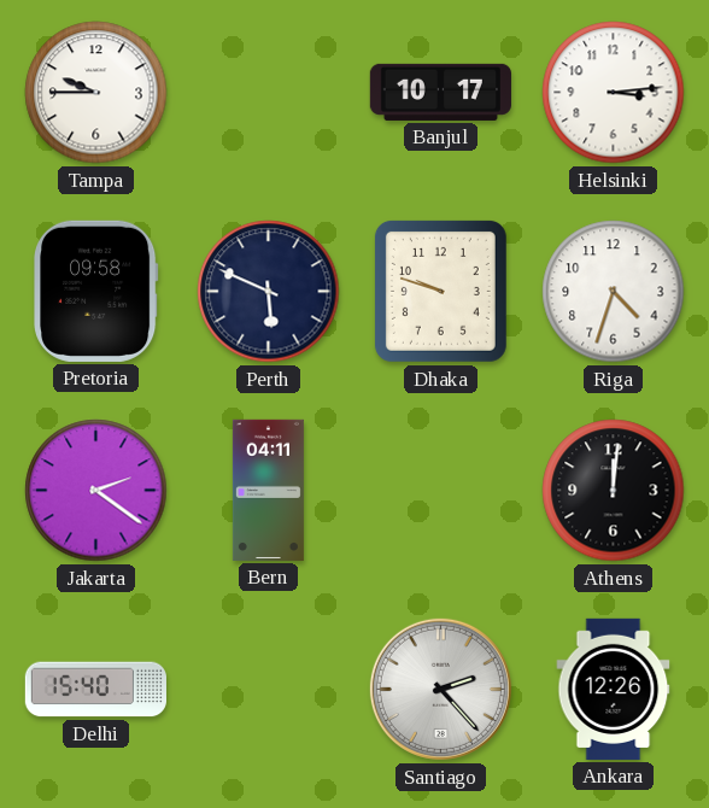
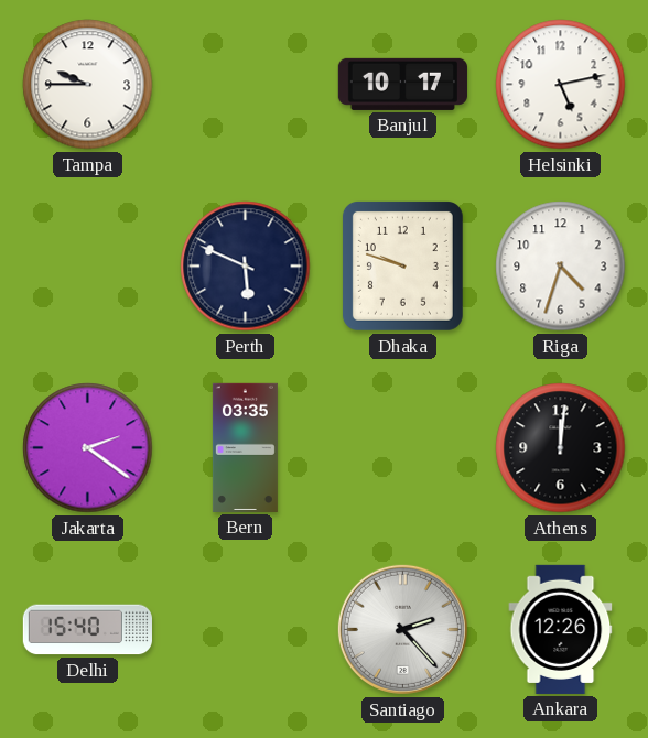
Helsinki: 3:14 -> 5:13
Pretoria: 09:58 -> none
Bern: 04:11 -> 03:35
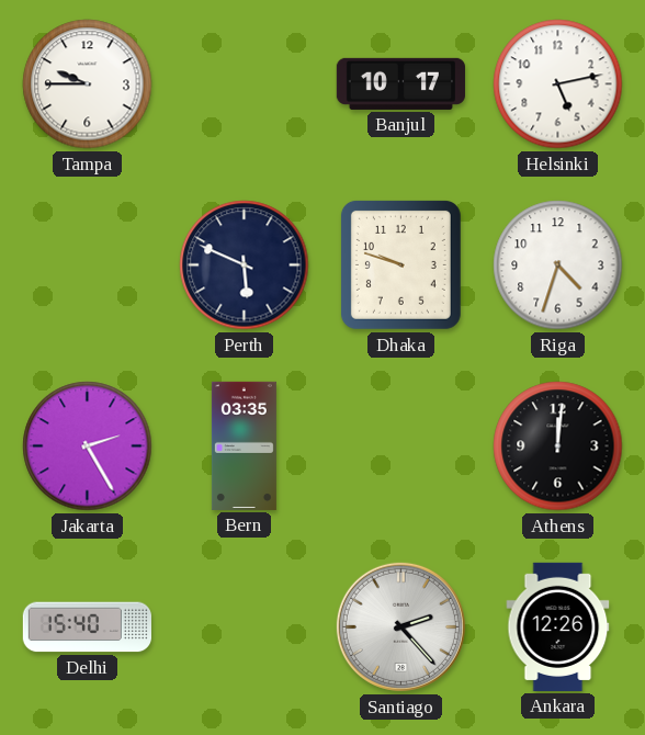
Jakarta: 2:21 -> 2:25
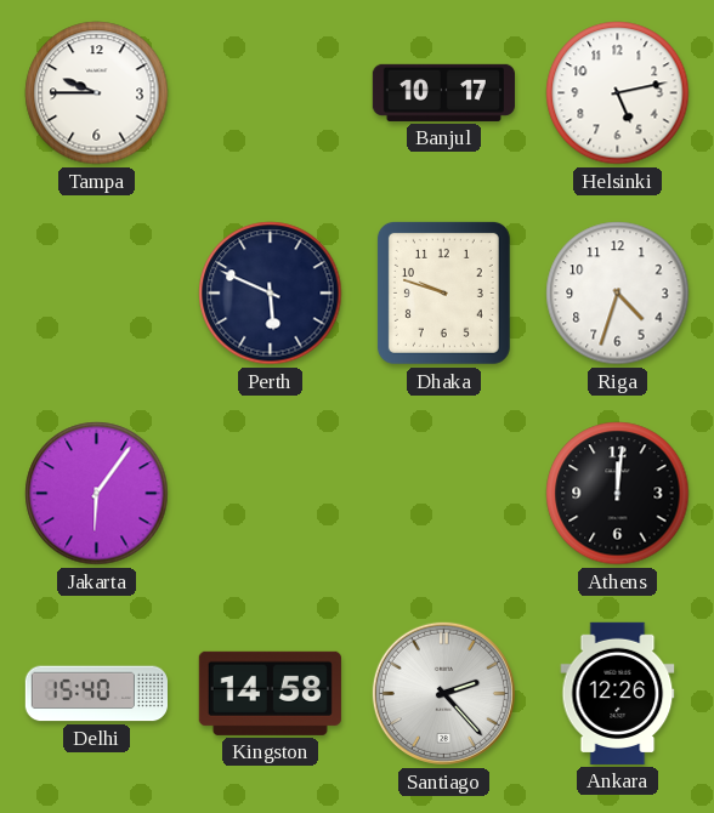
Jakarta: 2:25 -> 6:06
Bern: 03:35 -> none
Kingston: none -> 14:58
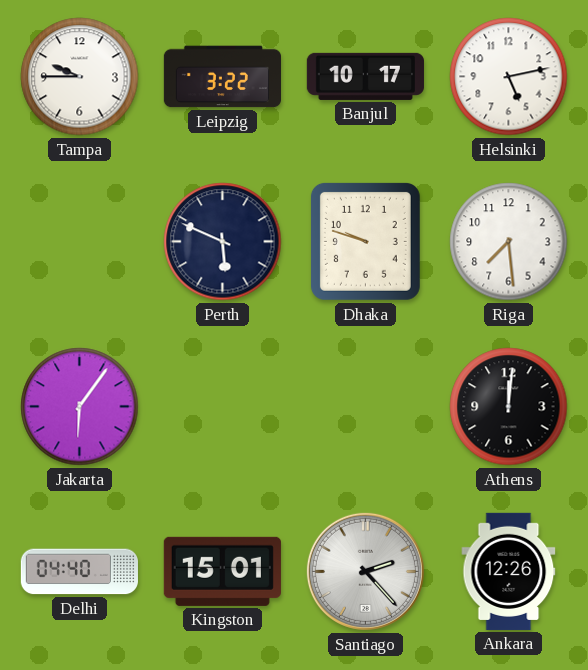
Leipzig: none -> 3:22
Riga: 4:33 -> 7:29
Delhi: 15:40 -> 04:40
Kingston: 14:58 -> 15:01
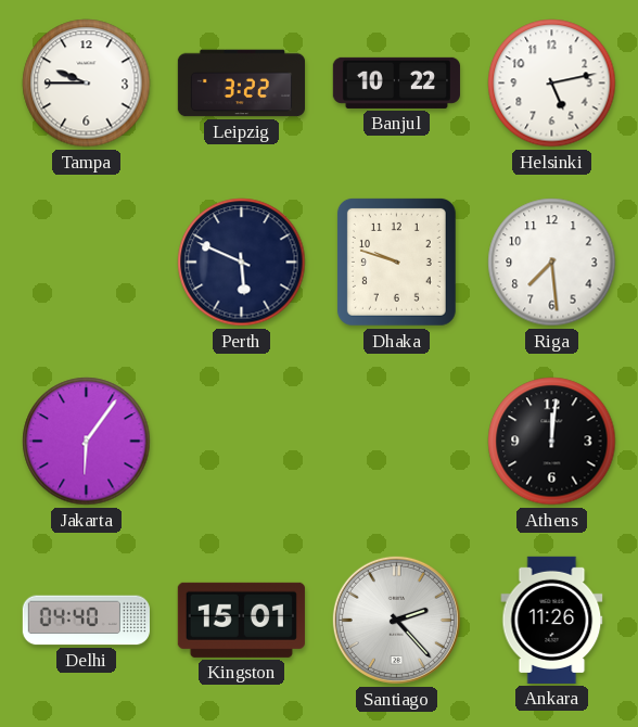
Banjul: 10:17 -> 10:22
Ankara: 12:26 -> 11:26
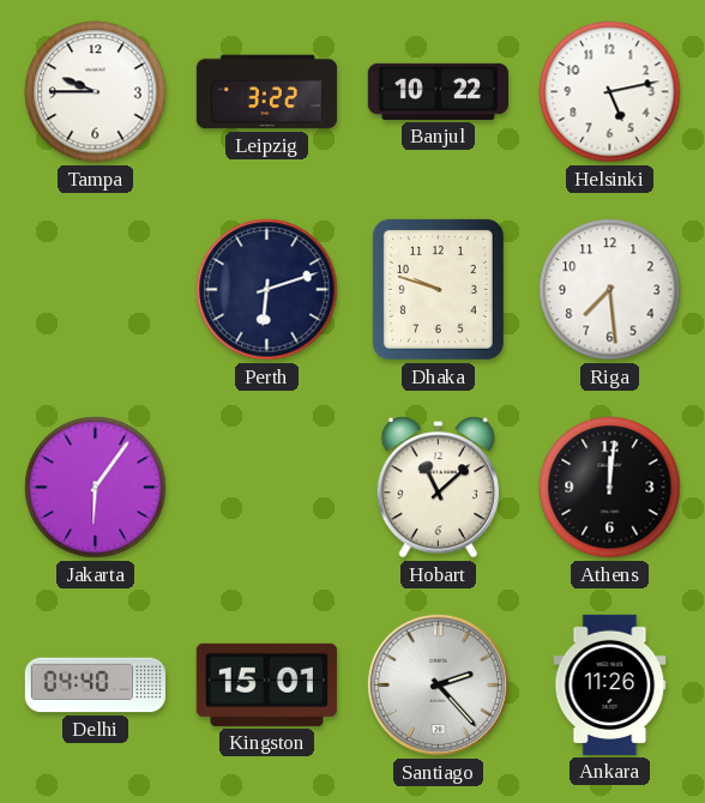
Perth: 5:49 -> 6:12
Hobart: none -> 11:08
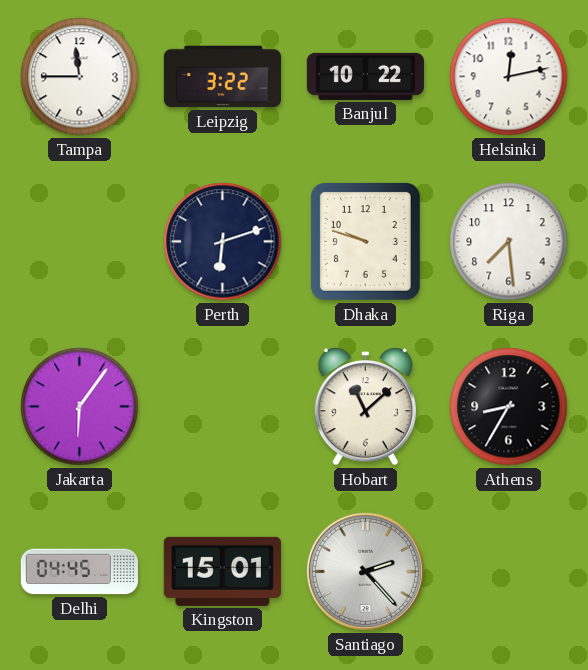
Tampa: 9:45 -> 11:45
Helsinki: 5:13 -> 12:13
Athens: 12:01 -> 8:35
Delhi: 04:40 -> 04:45
Ankara: 11:26 -> none
